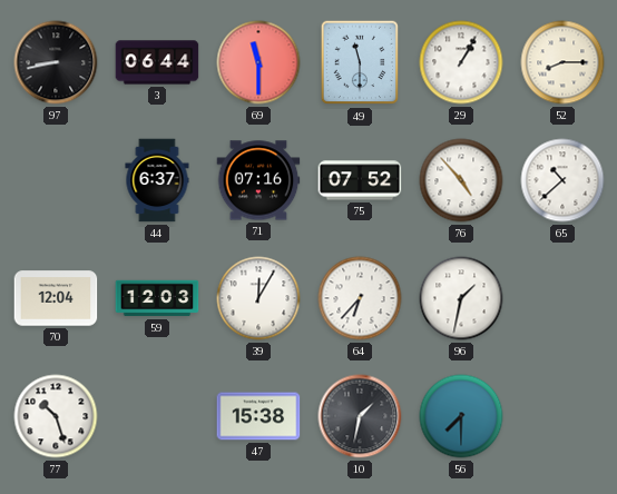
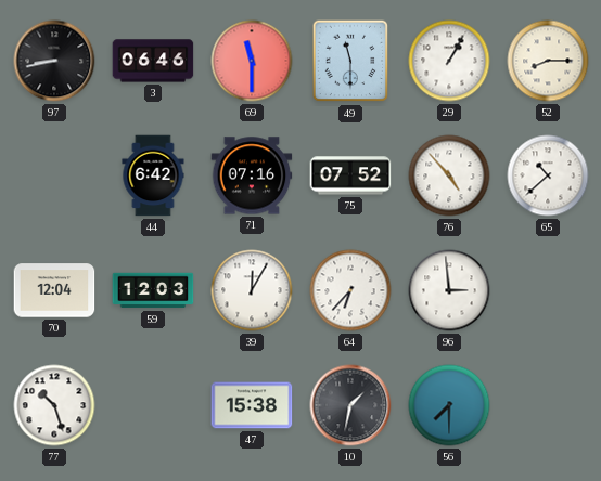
3: 06:44 -> 06:46
44: 6:37 -> 6:42
96: 1:32 -> 2:59
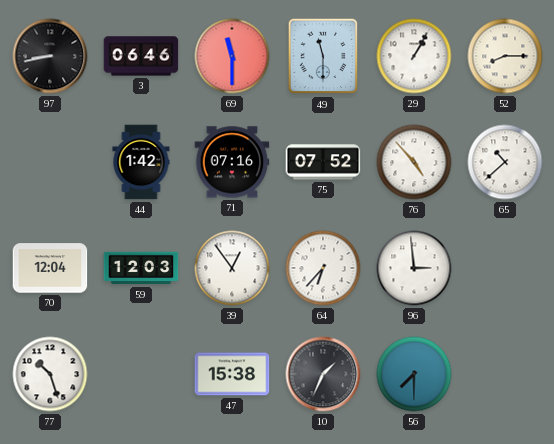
44: 6:42 -> 1:42
39: 12:05 -> 12:54
10: 1:32 -> 1:34
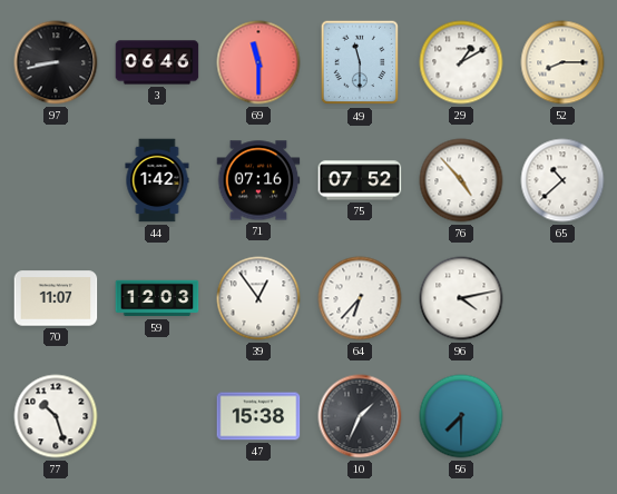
29: 1:05 -> 1:10
70: 12:04 -> 11:07
96: 2:59 -> 4:13
